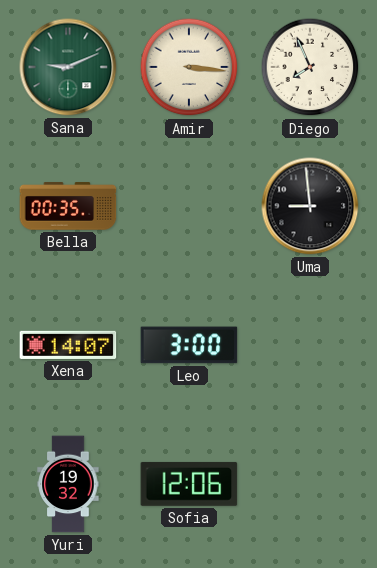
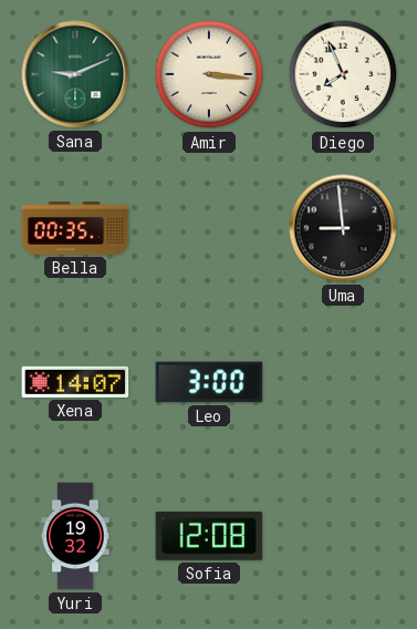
Sofia: 12:06 -> 12:08
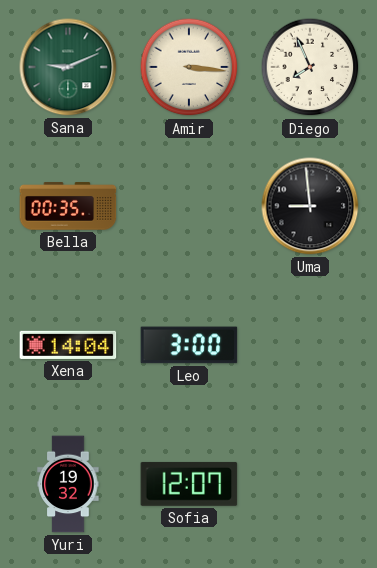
Xena: 14:07 -> 14:04
Sofia: 12:08 -> 12:07
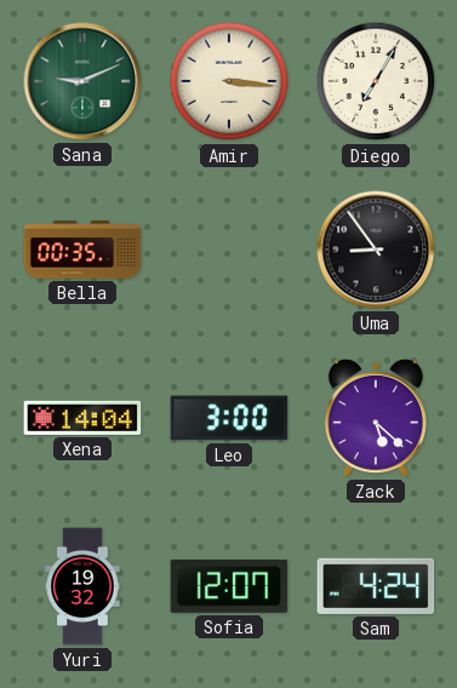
Diego: 7:56 -> 7:05
Uma: 8:59 -> 8:54
Zack: none -> 5:22
Sam: none -> 4:24
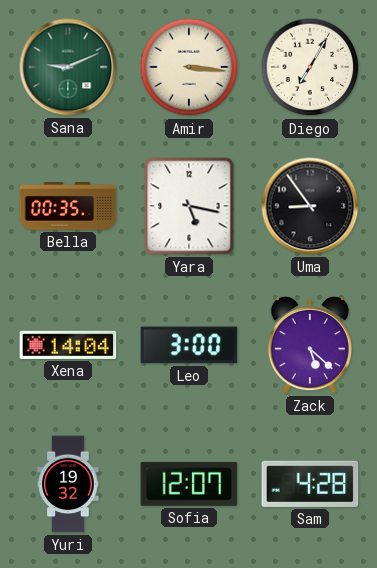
Yara: none -> 5:17
Sam: 4:24 -> 4:28
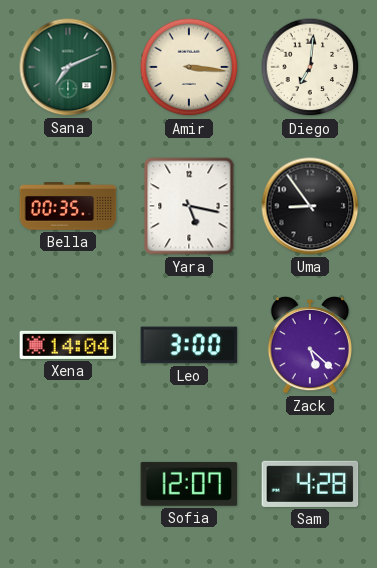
Sana: 9:11 -> 7:11
Diego: 7:05 -> 7:01
Yuri: 19:32 -> none
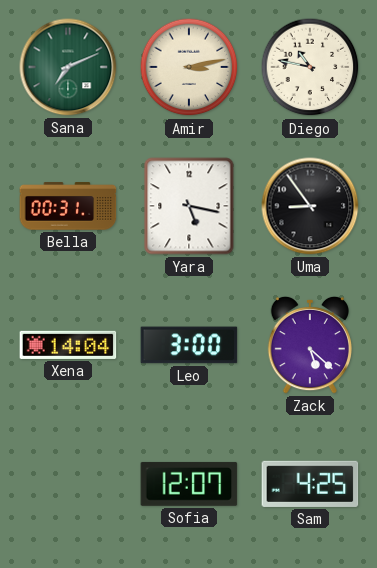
Amir: 3:16 -> 3:13
Diego: 7:01 -> 10:47
Bella: 00:35 -> 00:31
Sam: 4:28 -> 4:25
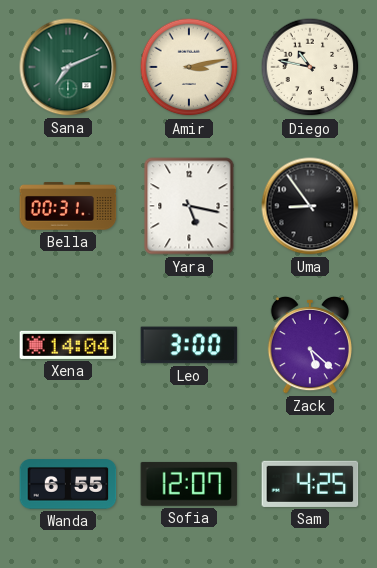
Wanda: none -> 6:55
